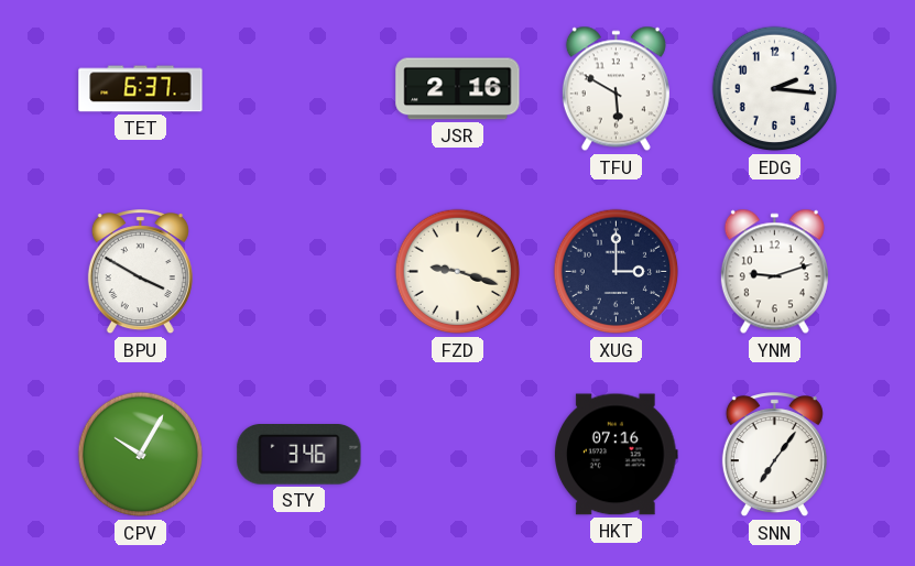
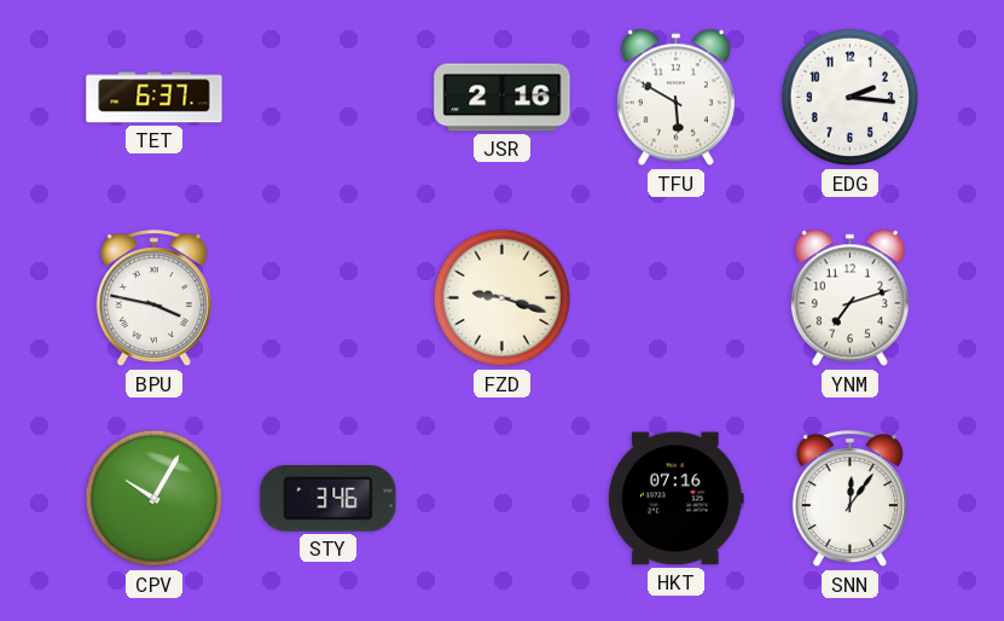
BPU: 3:50 -> 3:47
XUG: 3:00 -> none
YNM: 9:12 -> 7:12
SNN: 7:06 -> 12:06
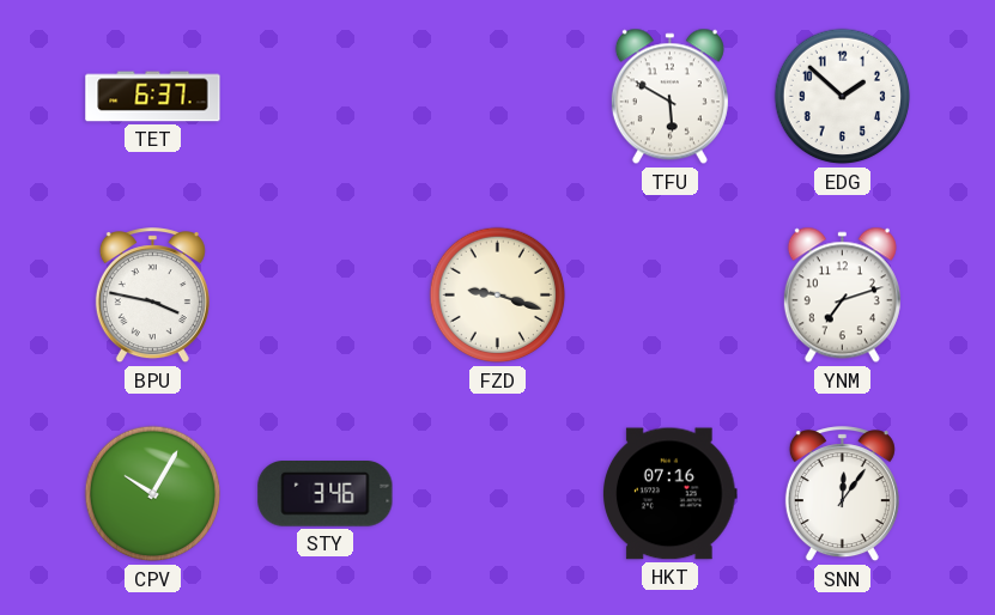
JSR: 2:16 -> none
EDG: 2:16 -> 1:52
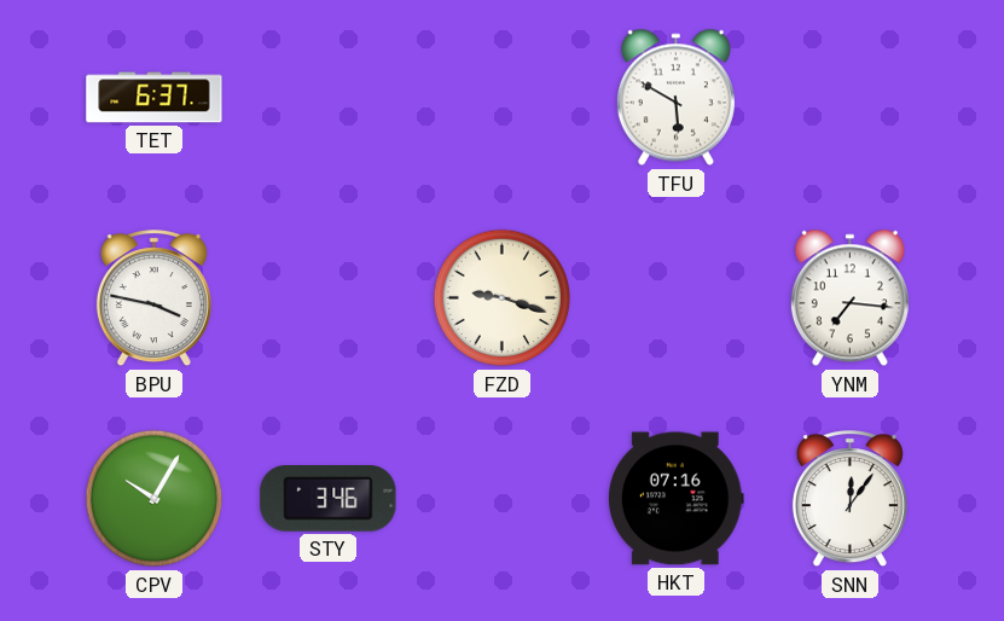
EDG: 1:52 -> none
YNM: 7:12 -> 7:16
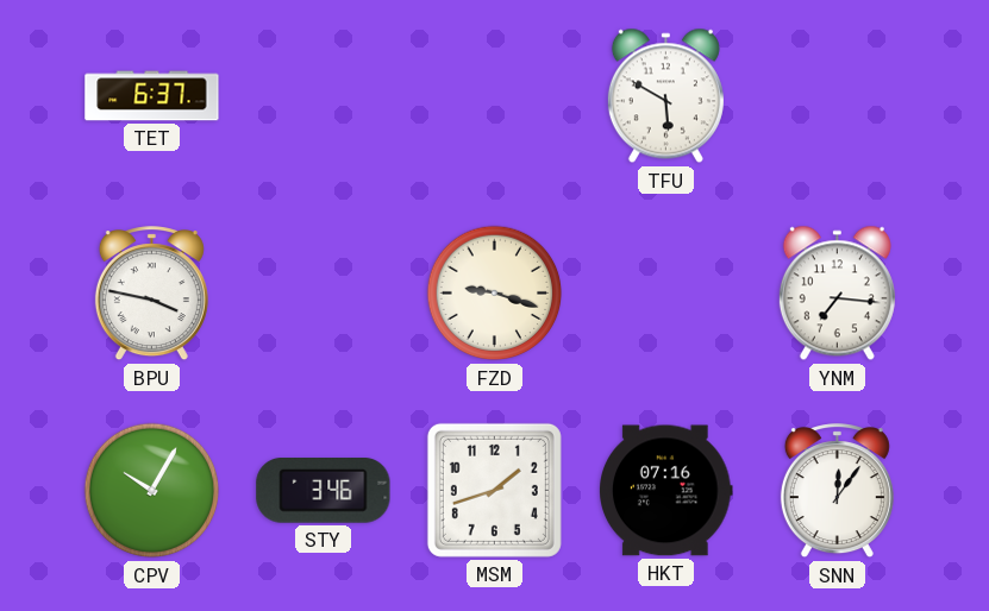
MSM: none -> 1:42
